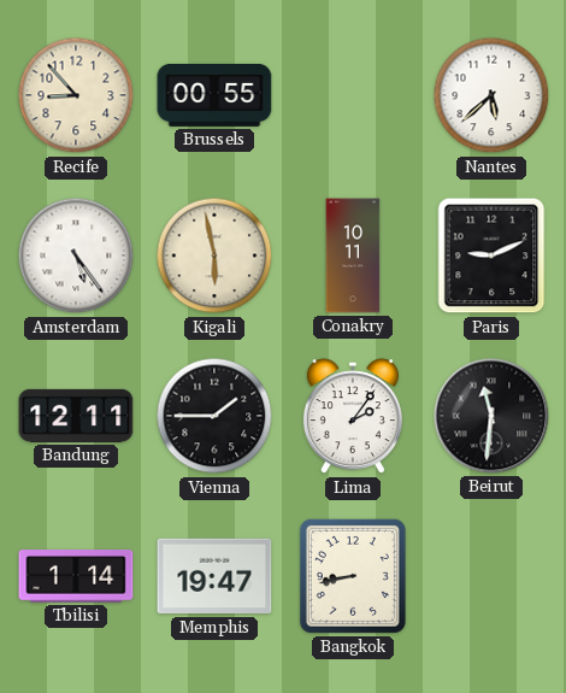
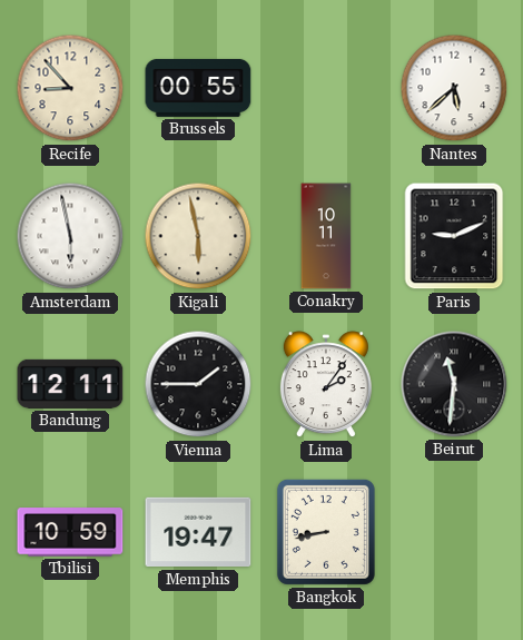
Amsterdam: 5:24 -> 5:58
Tbilisi: 1:14 -> 10:59
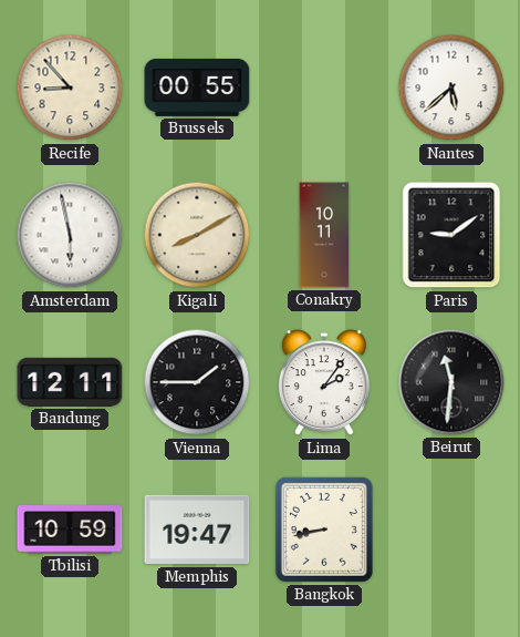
Kigali: 5:58 -> 8:10
Paris: 9:11 -> 9:09
